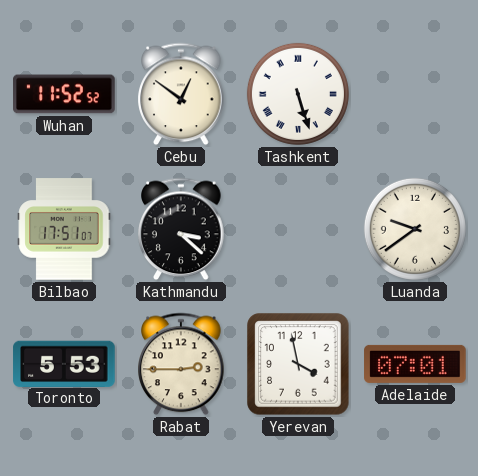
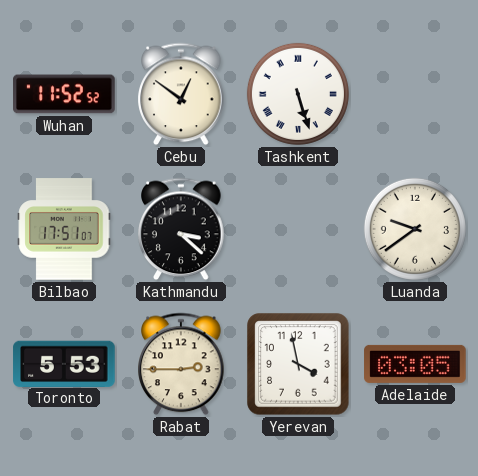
Adelaide: 07:01 -> 03:05
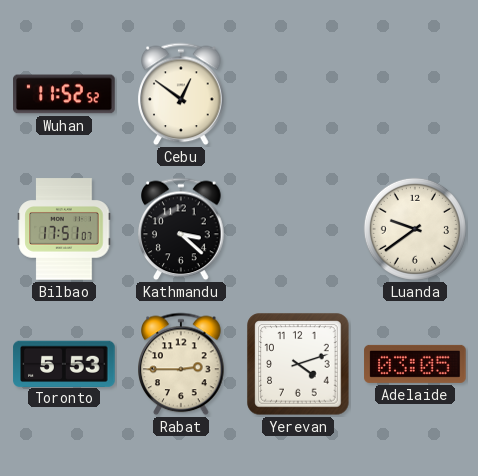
Tashkent: 5:27 -> none
Yerevan: 3:58 -> 4:12
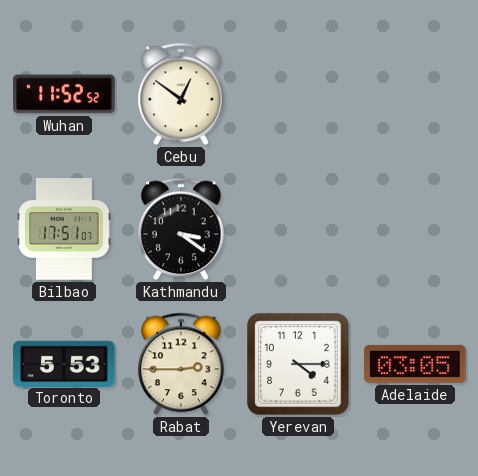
Kathmandu: 3:22 -> 3:21
Luanda: 9:39 -> none
Yerevan: 4:12 -> 4:15
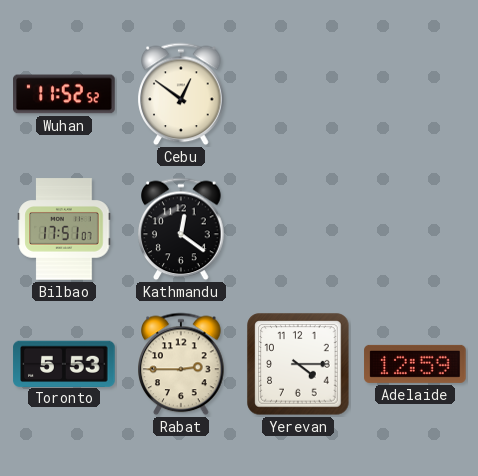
Kathmandu: 3:21 -> 12:21
Adelaide: 03:05 -> 12:59
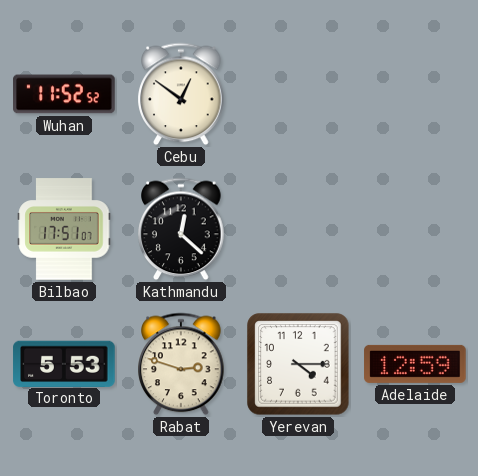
Kathmandu: 12:21 -> 12:22
Rabat: 2:45 -> 2:48
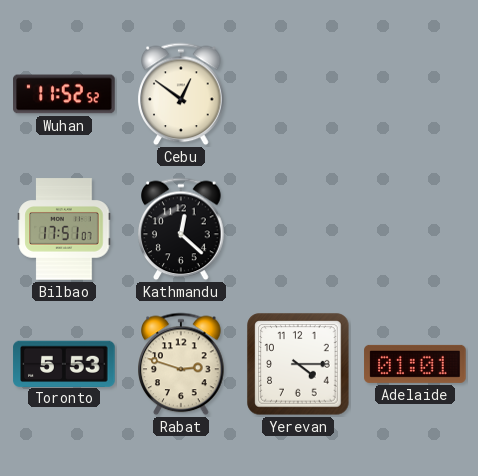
Adelaide: 12:59 -> 01:01
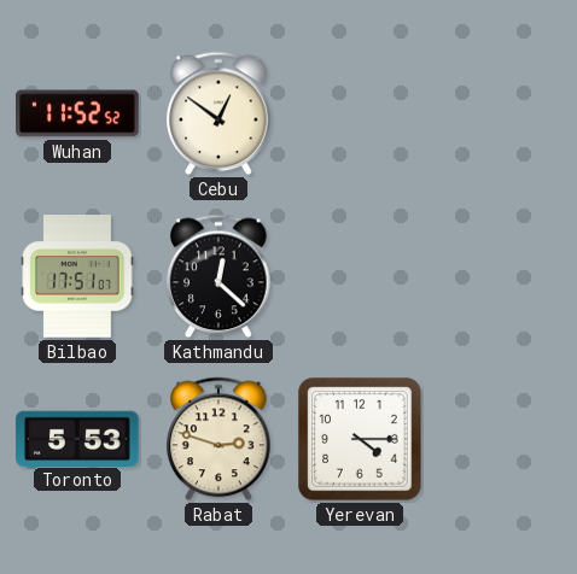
Adelaide: 01:01 -> none
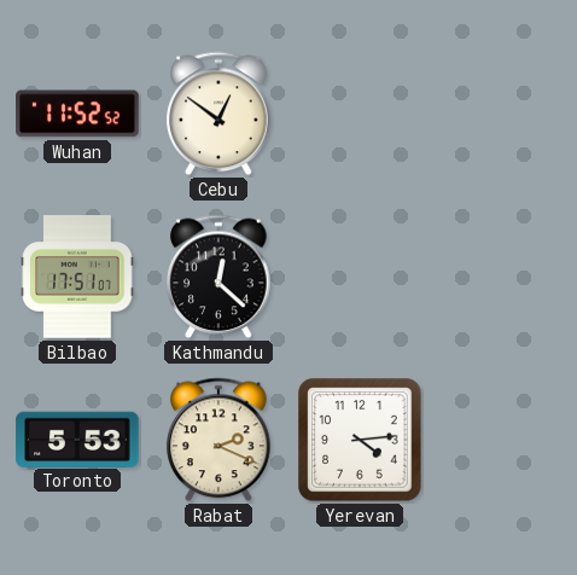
Rabat: 2:48 -> 2:19
Yerevan: 4:15 -> 4:14
